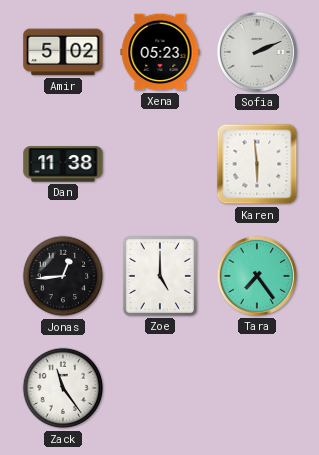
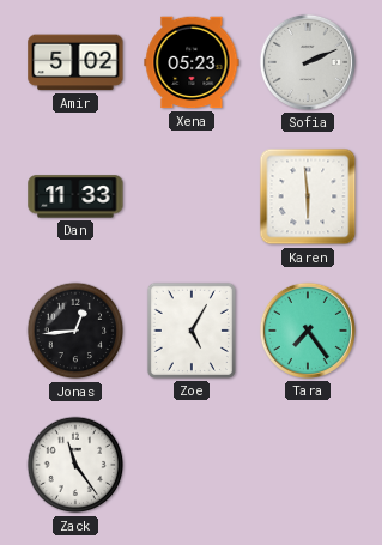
Dan: 11:38 -> 11:33
Zoe: 5:00 -> 5:05
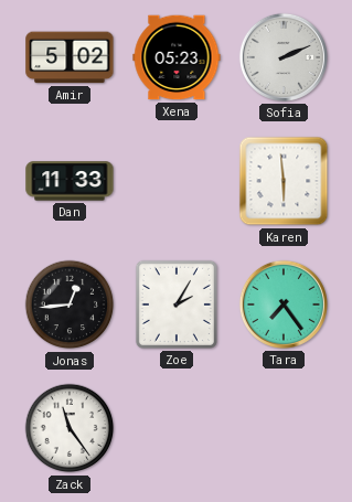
Zoe: 5:05 -> 2:05
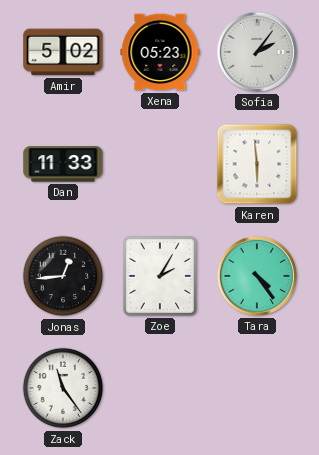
Sofia: 2:11 -> 2:06
Tara: 7:24 -> 4:24
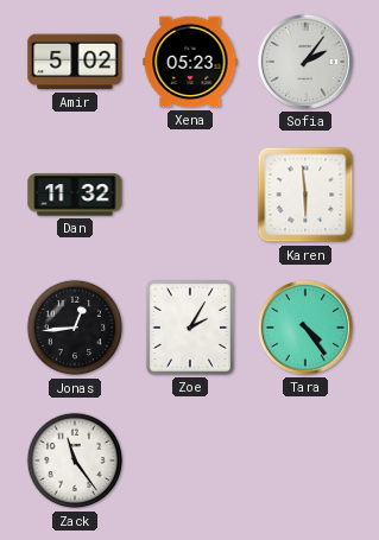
Dan: 11:33 -> 11:32
